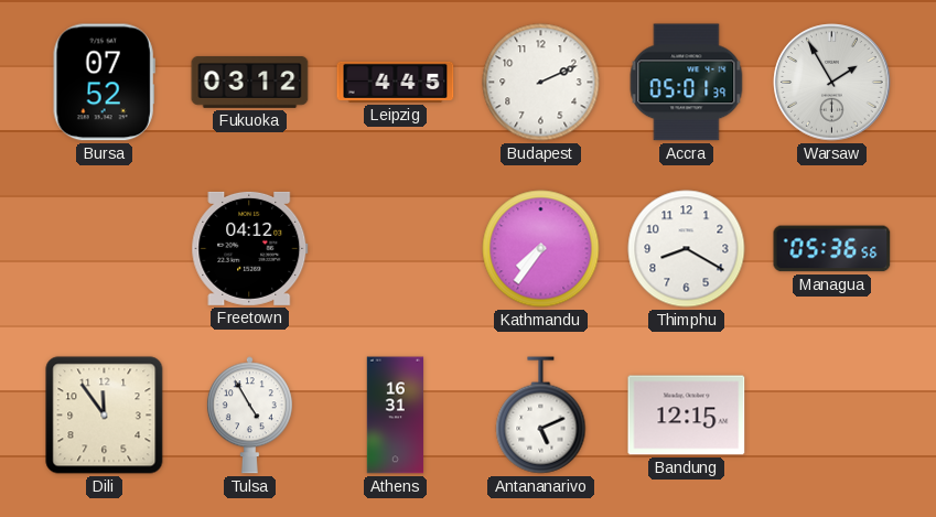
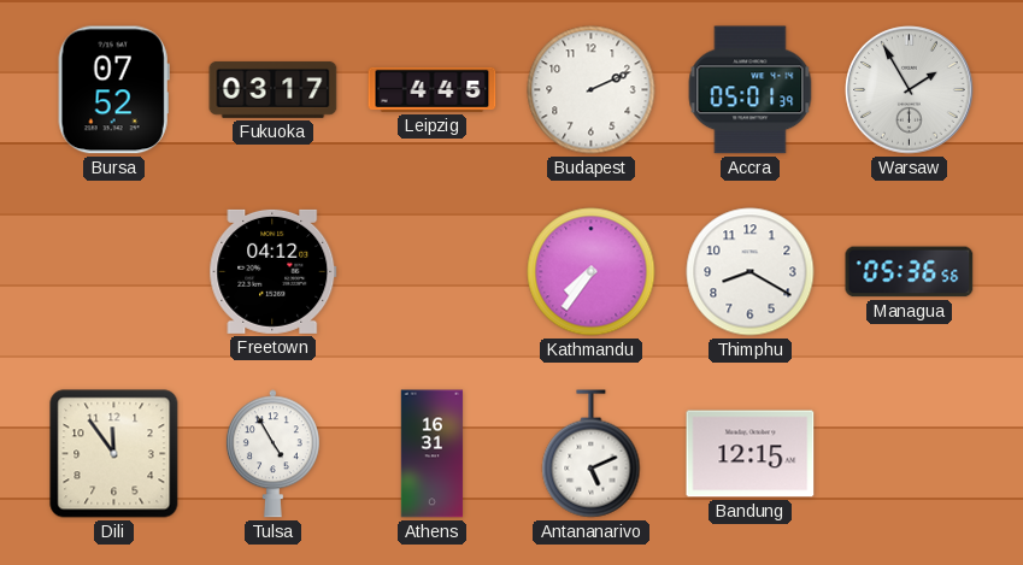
Fukuoka: 03:12 -> 03:17
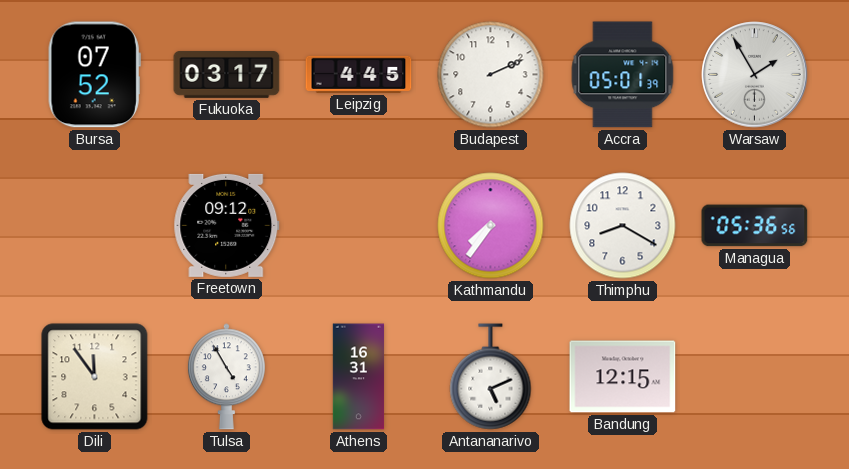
Freetown: 04:12 -> 09:12
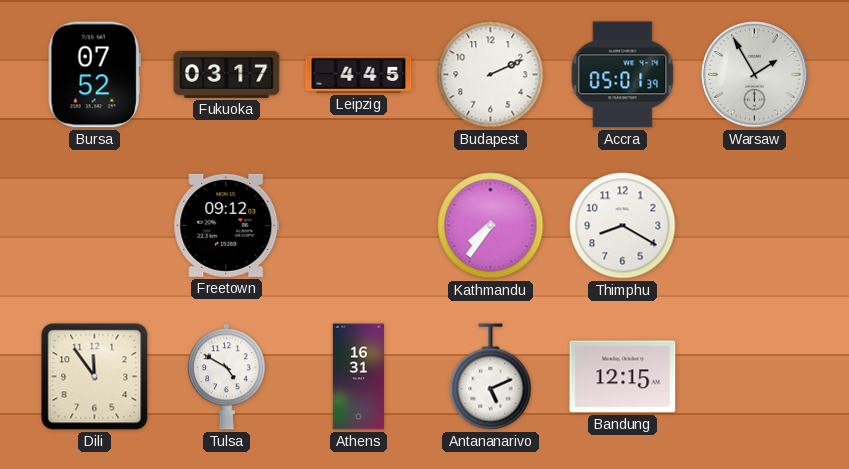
Managua: 05:36 -> none
Tulsa: 4:55 -> 4:50
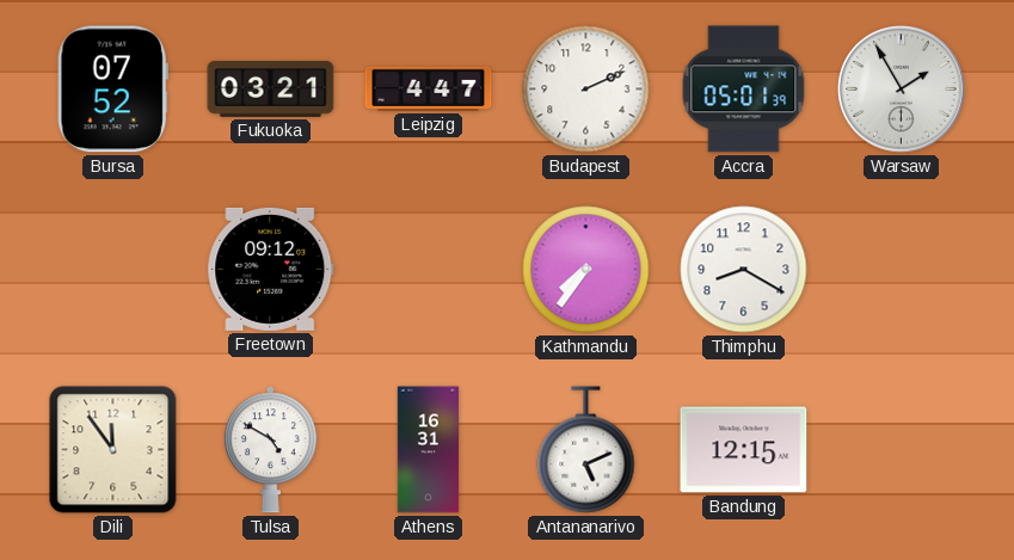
Fukuoka: 03:17 -> 03:21
Leipzig: 4:45 -> 4:47
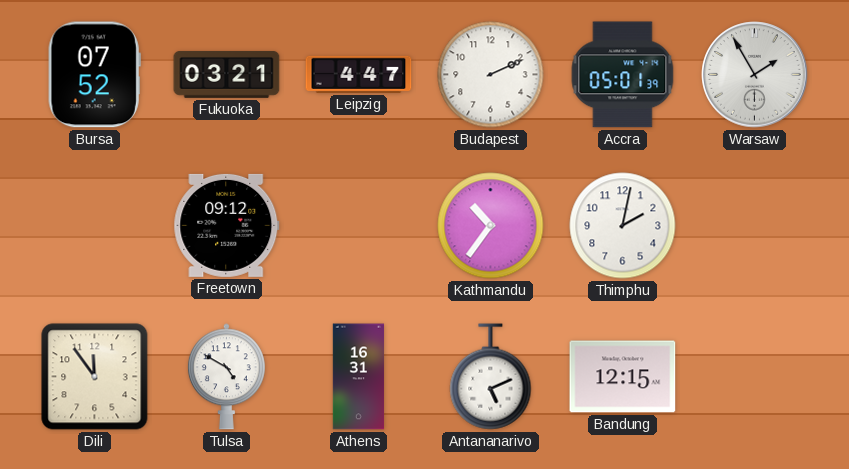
Kathmandu: 7:36 -> 10:36
Thimphu: 8:20 -> 2:02
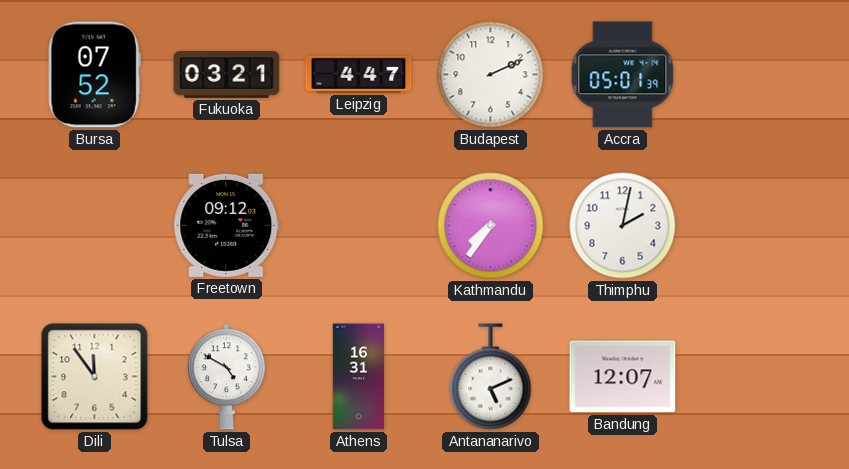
Warsaw: 1:55 -> none
Kathmandu: 10:36 -> 7:36
Bandung: 12:15 -> 12:07
